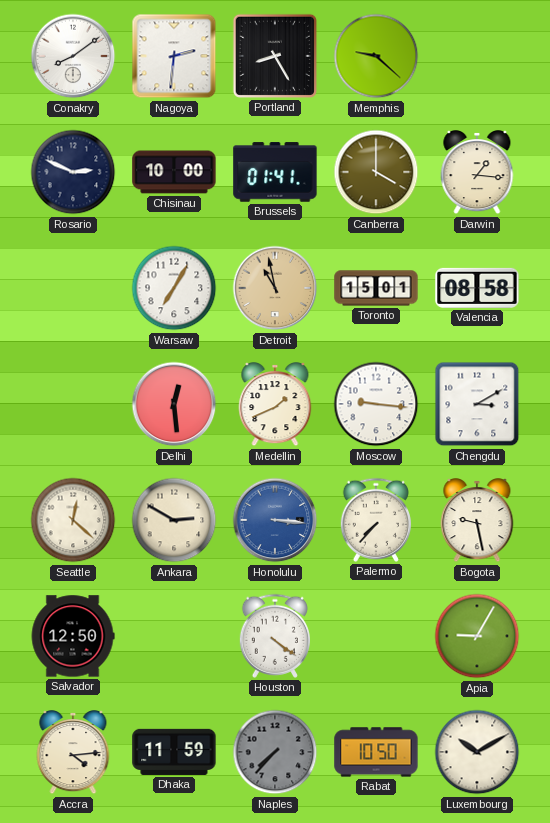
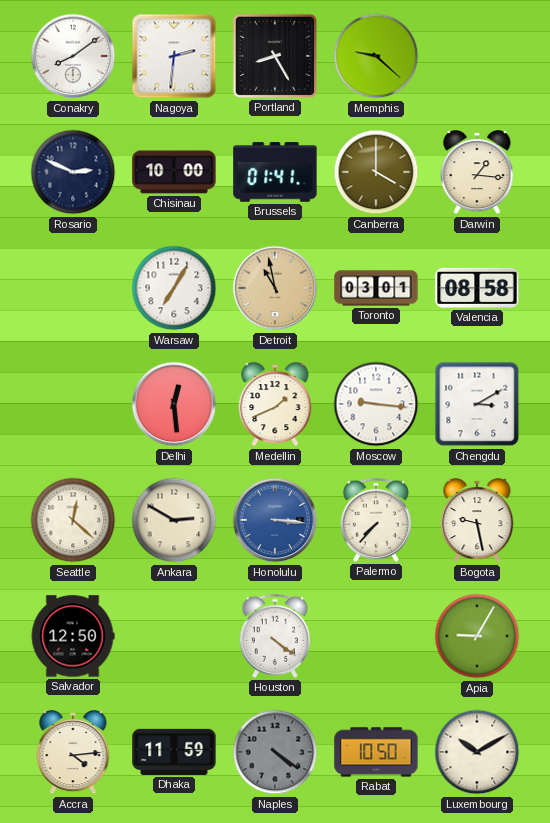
Toronto: 15:01 -> 03:01
Naples: 7:37 -> 4:21
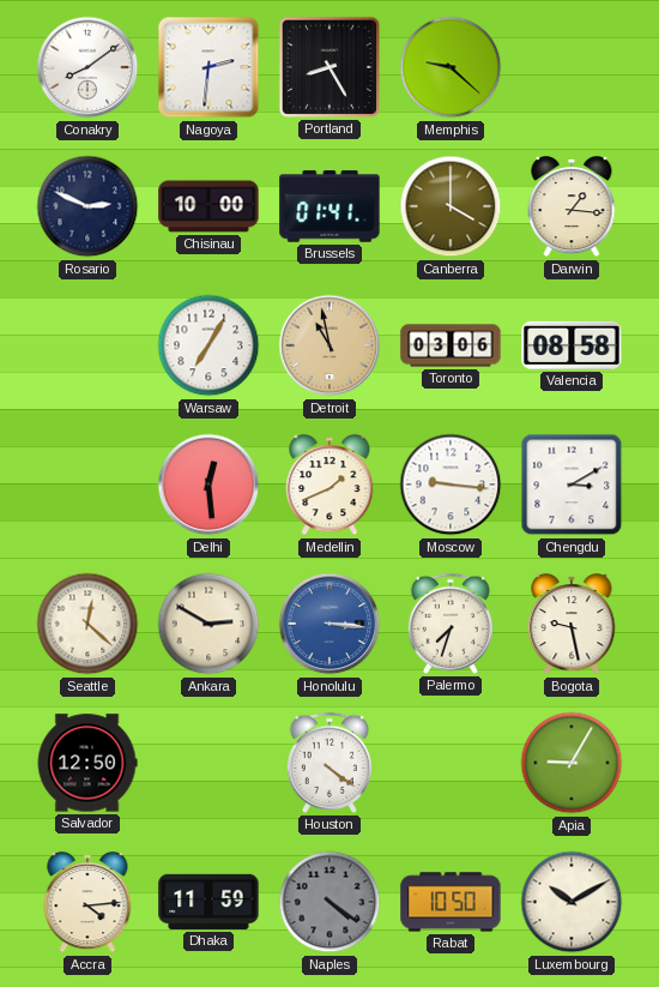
Toronto: 03:01 -> 03:06
Palermo: 7:37 -> 7:33
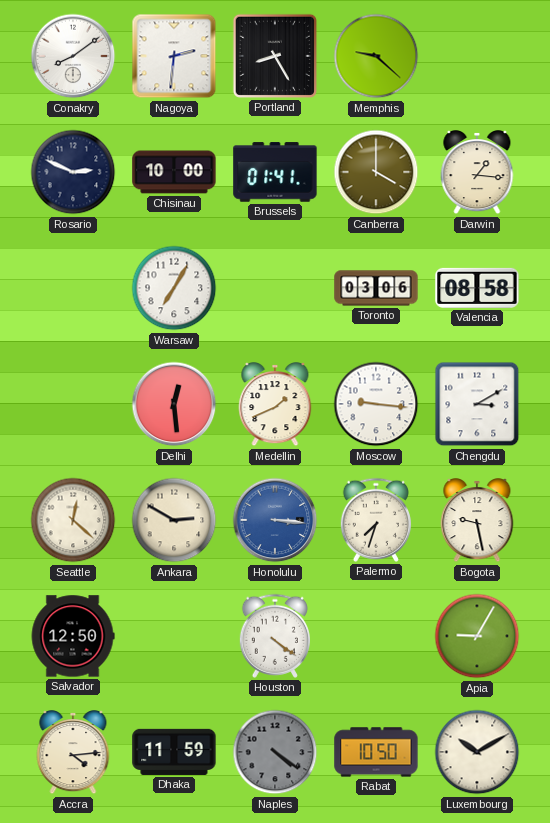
Detroit: 10:58 -> none
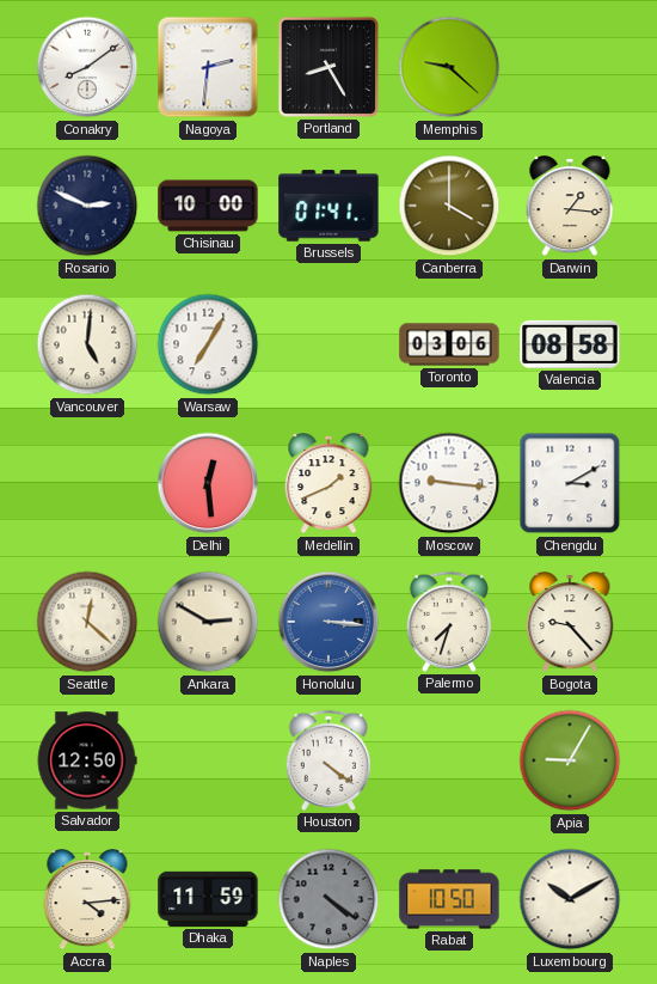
Vancouver: none -> 5:01
Bogota: 9:28 -> 9:23
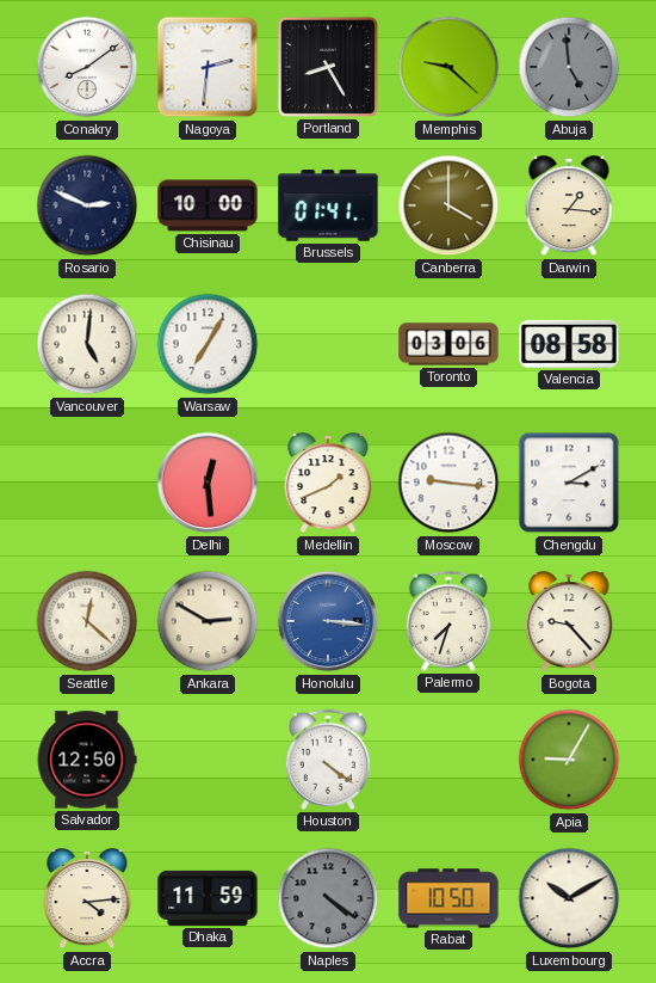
Abuja: none -> 4:59
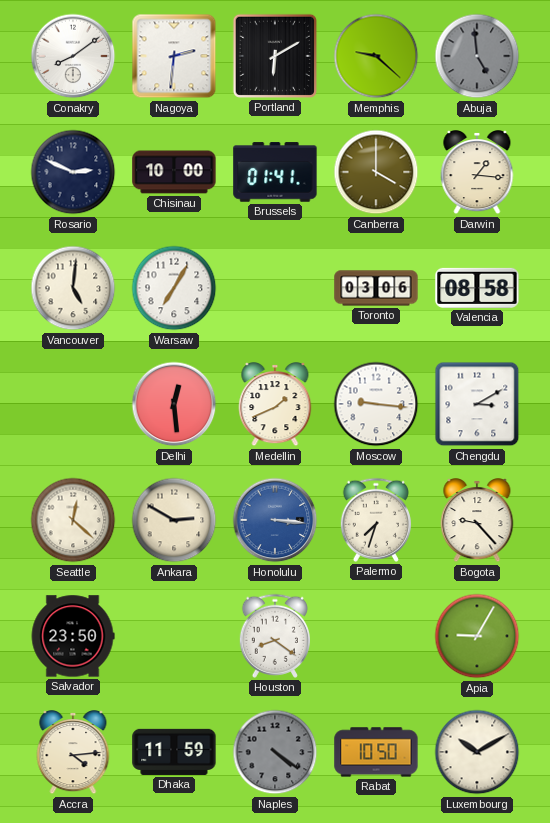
Portland: 8:25 -> 6:10
Salvador: 12:50 -> 23:50
Houston: 4:21 -> 8:21
